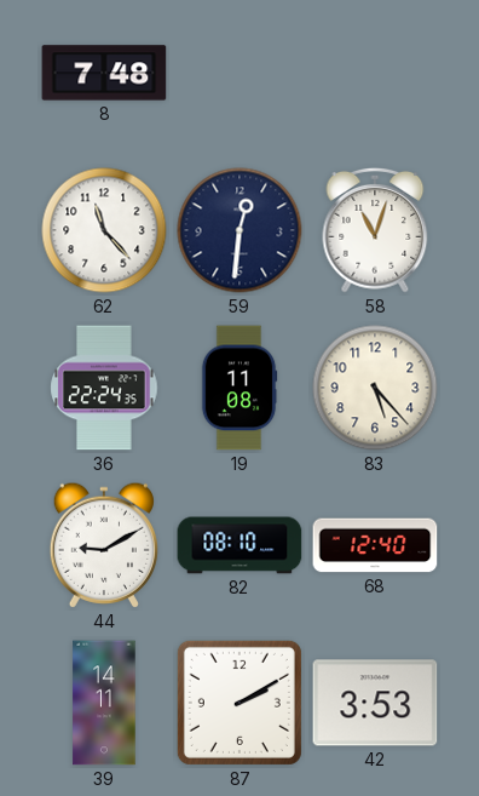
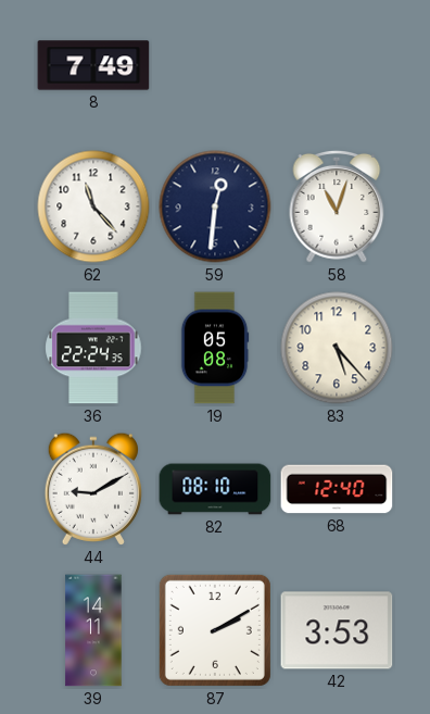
8: 7:48 -> 7:49
19: 11:08 -> 05:08
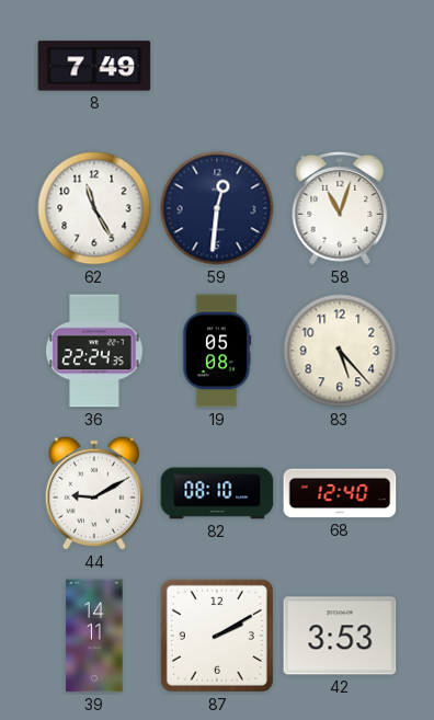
62: 11:23 -> 11:25
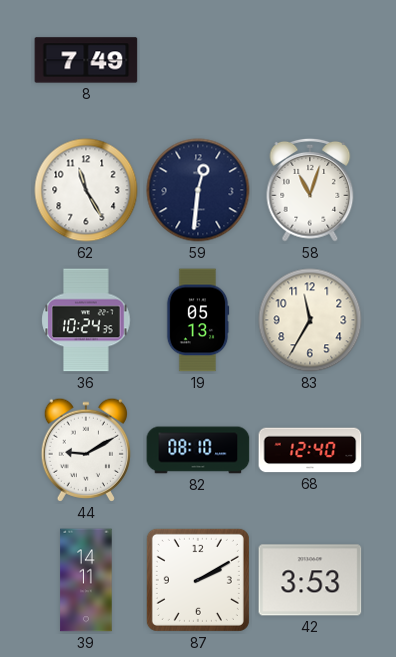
36: 22:24 -> 10:24
19: 05:08 -> 05:13
83: 5:23 -> 11:35
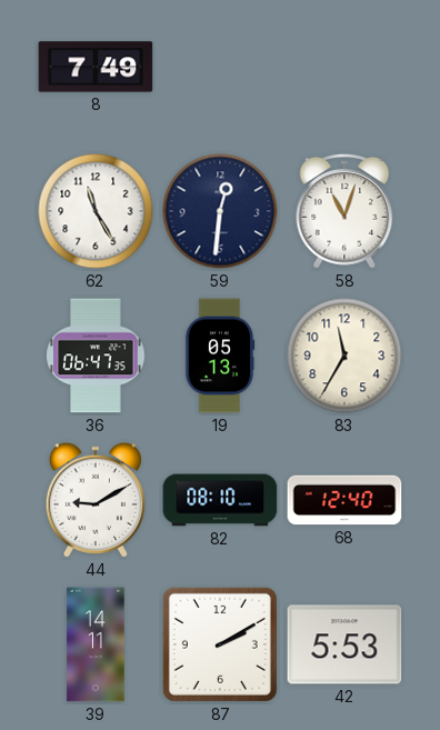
36: 10:24 -> 06:47
42: 3:53 -> 5:53
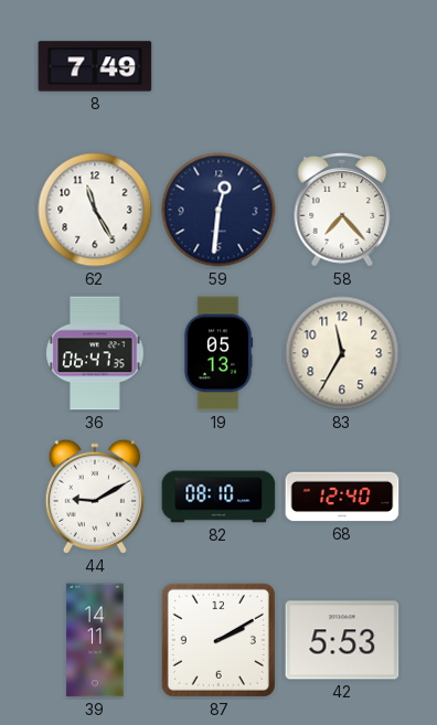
58: 11:03 -> 7:23
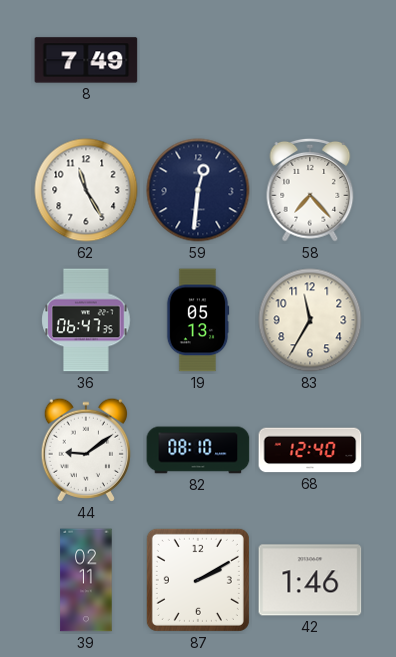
44: 9:10 -> 9:09
39: 14:11 -> 02:11
42: 5:53 -> 1:46
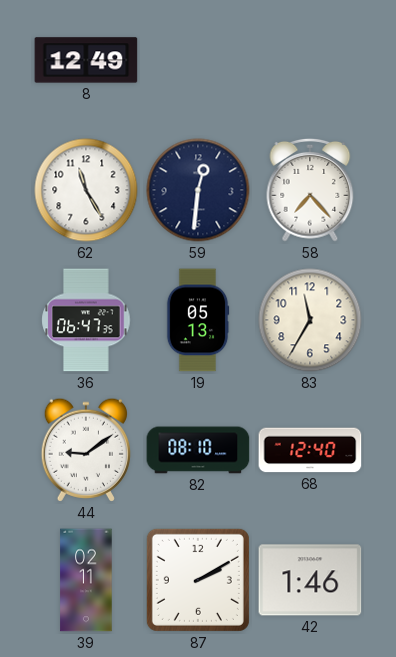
8: 7:49 -> 12:49
